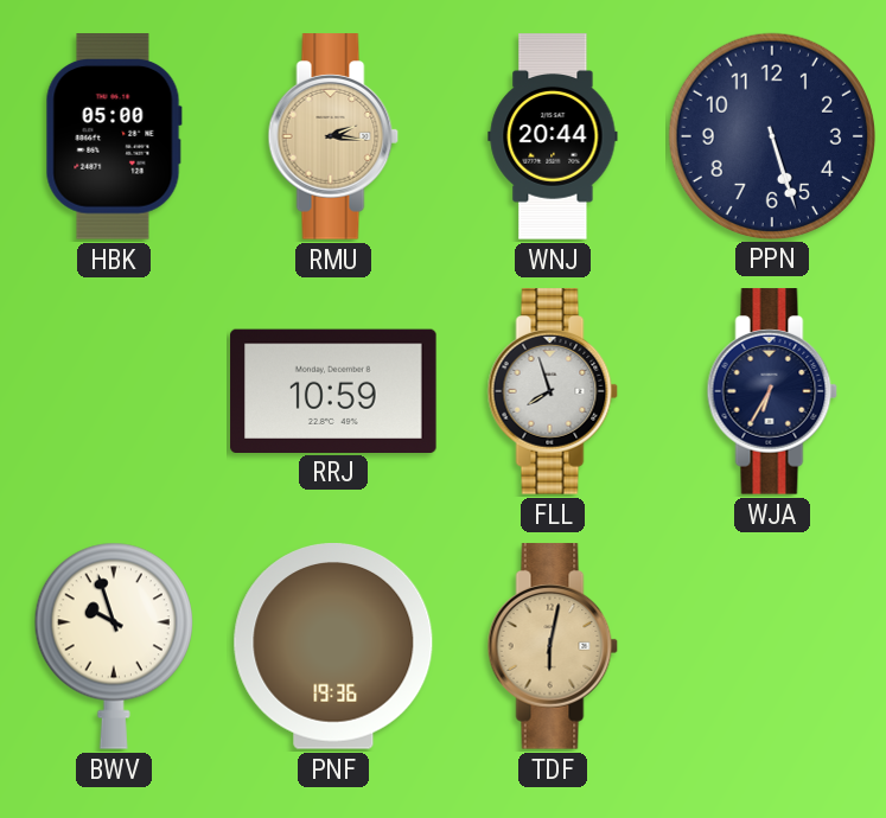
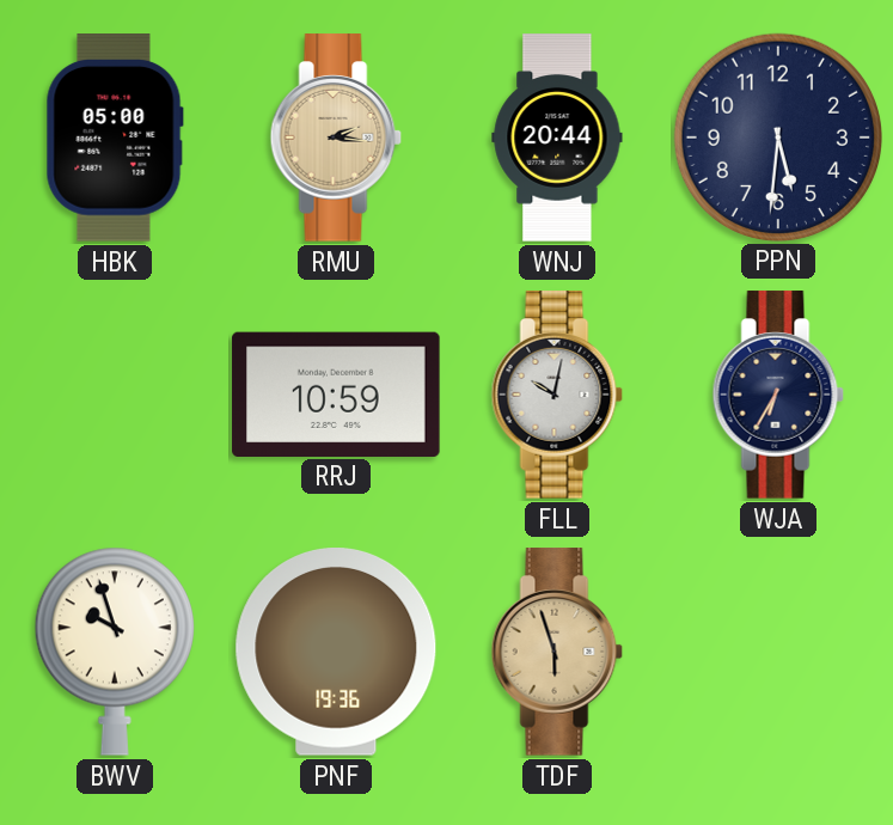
PPN: 5:27 -> 5:31
FLL: 7:57 -> 10:02
TDF: 6:02 -> 5:57
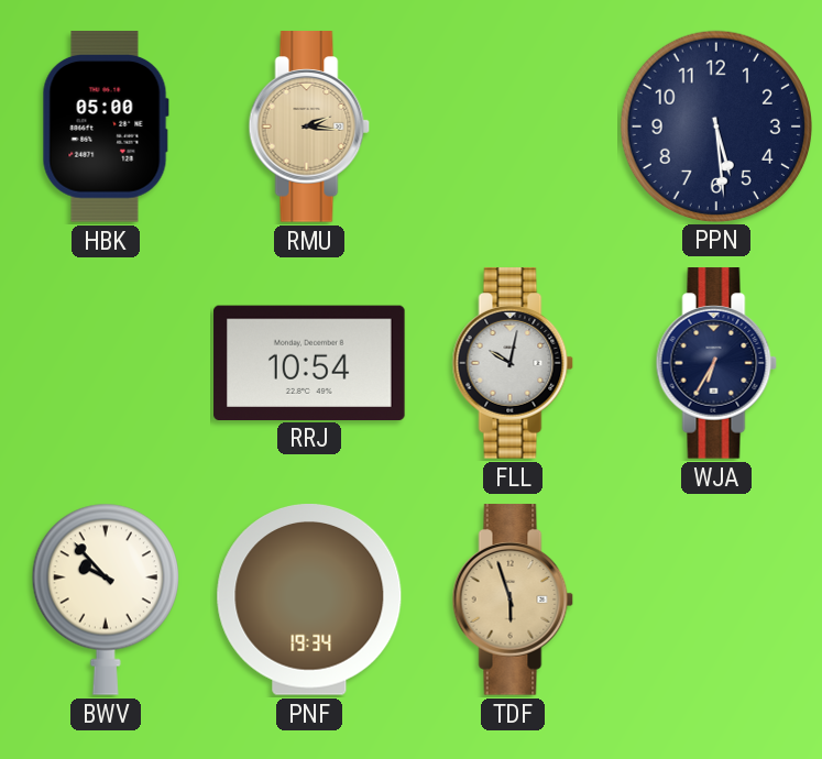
WNJ: 20:44 -> none
PPN: 5:31 -> 5:29
RRJ: 10:59 -> 10:54
BWV: 9:57 -> 9:53
PNF: 19:36 -> 19:34
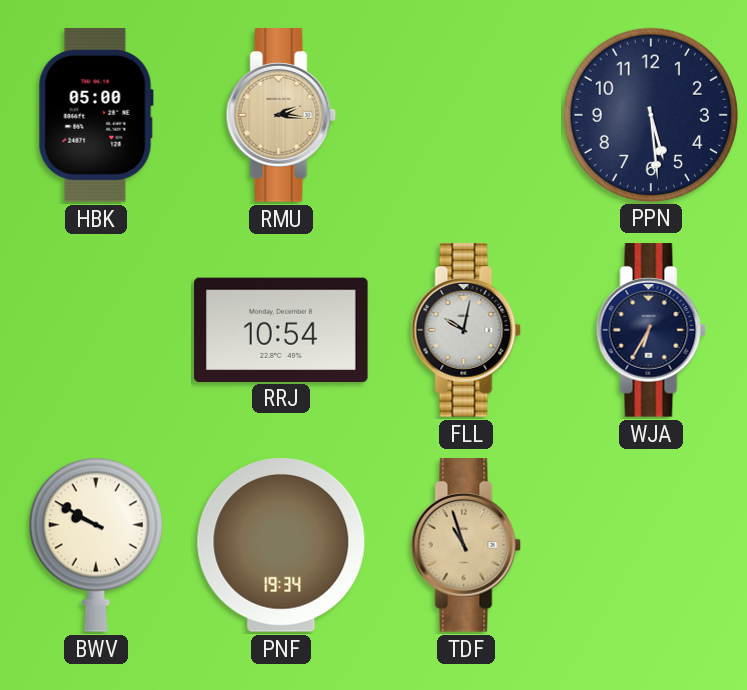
BWV: 9:53 -> 9:50
TDF: 5:57 -> 10:57
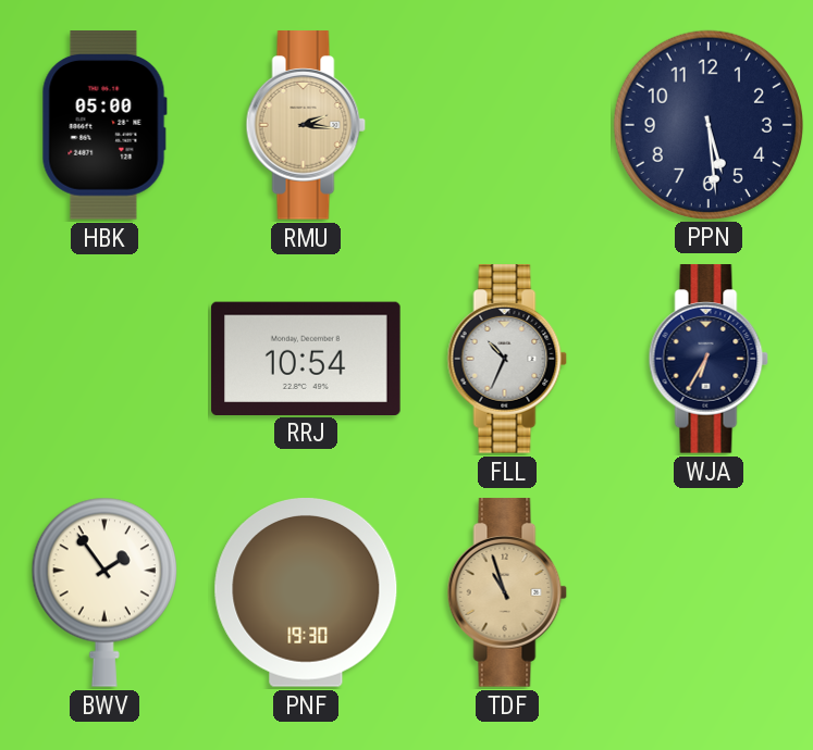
FLL: 10:02 -> 10:34
BWV: 9:50 -> 1:54
PNF: 19:34 -> 19:30
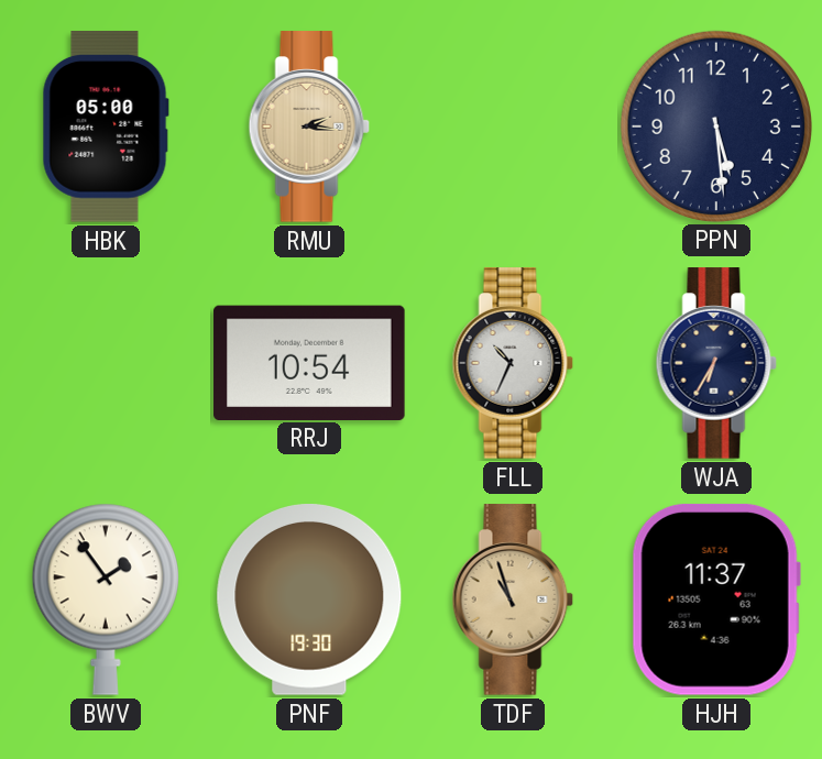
HJH: none -> 11:37
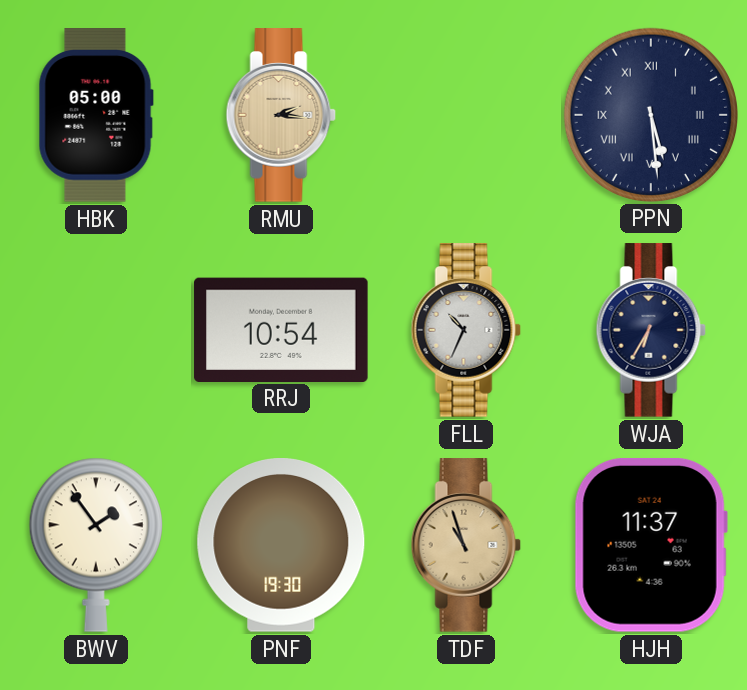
PPN numerals: Arabic -> Roman
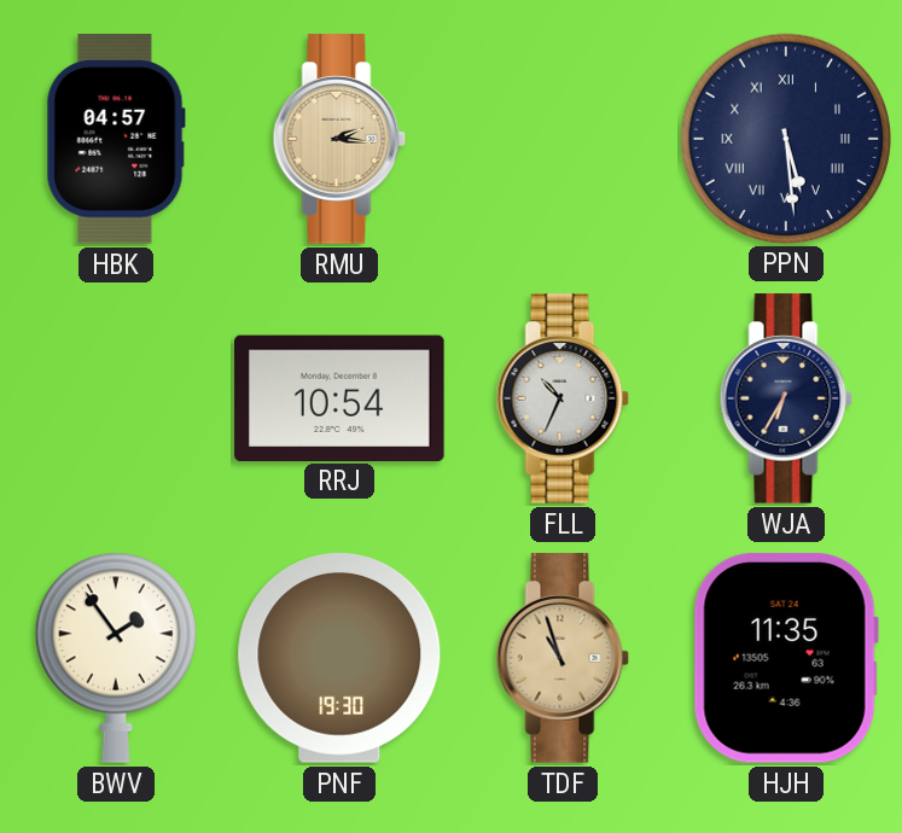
HBK: 05:00 -> 04:57
HJH: 11:37 -> 11:35
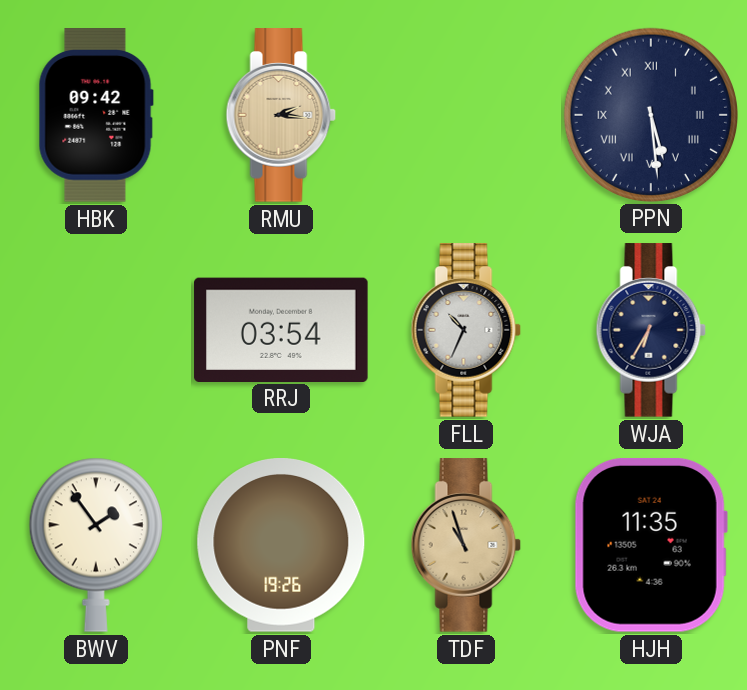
HBK: 04:57 -> 09:42
RRJ: 10:54 -> 03:54
PNF: 19:30 -> 19:26
